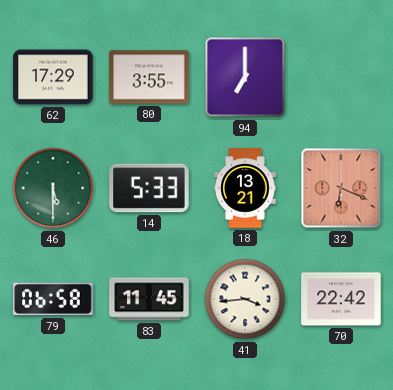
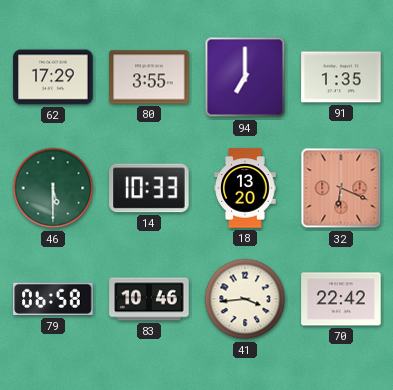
91: none -> 1:35
14: 5:33 -> 10:33
18: 13:21 -> 13:20
83: 11:45 -> 10:46
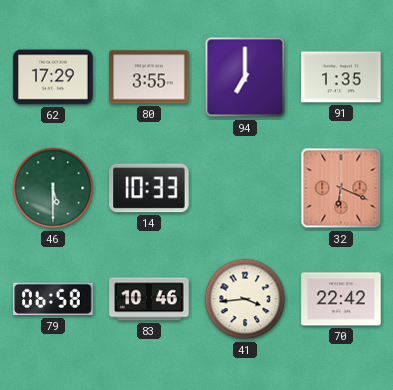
18: 13:20 -> none
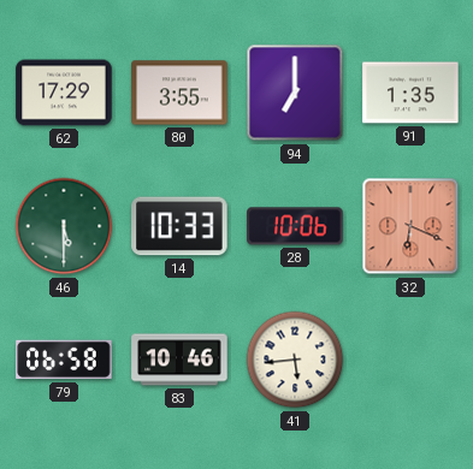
28: none -> 10:06
41: 3:44 -> 5:44
70: 22:42 -> none
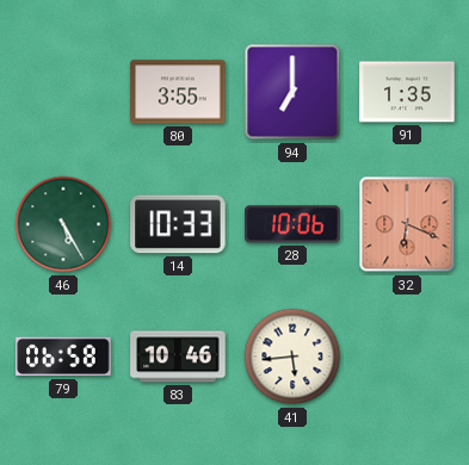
62: 17:29 -> none
46: 5:30 -> 5:25
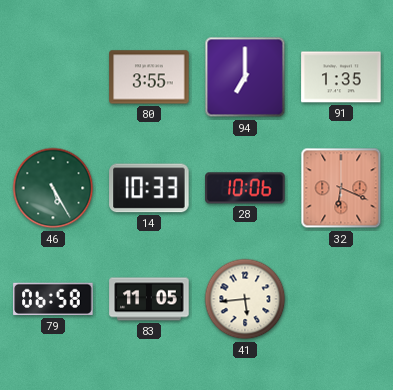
83: 10:46 -> 11:05
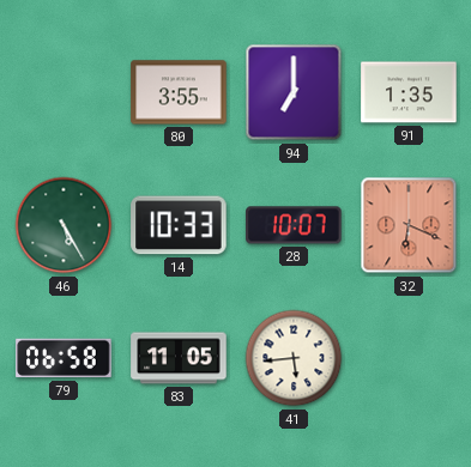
28: 10:06 -> 10:07
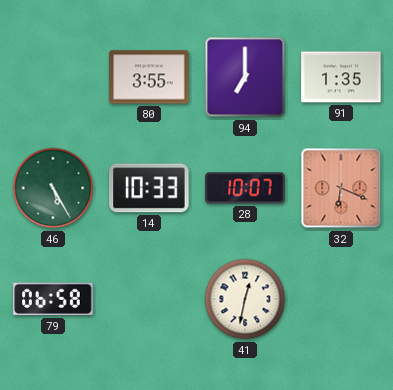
83: 11:05 -> none
41: 5:44 -> 12:32
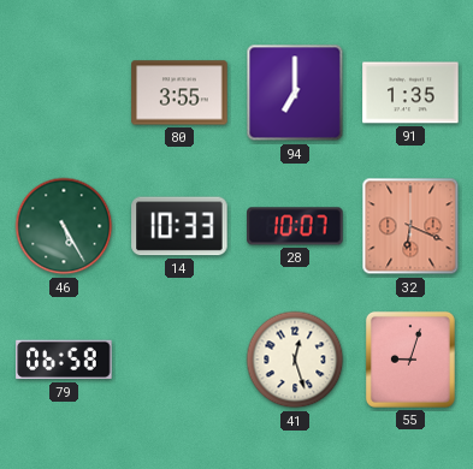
41: 12:32 -> 12:27
55: none -> 9:03
